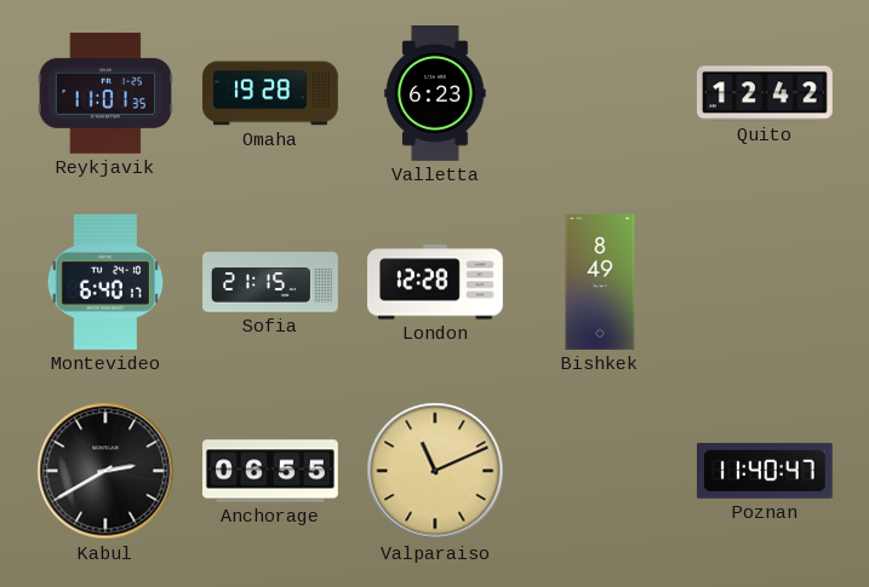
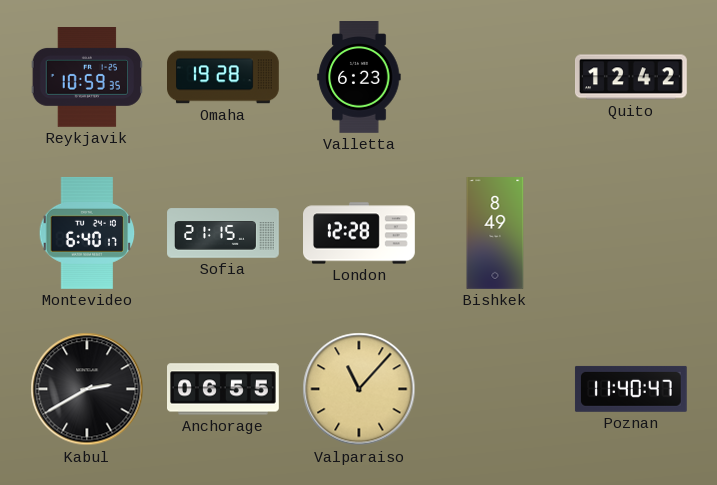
Reykjavik: 11:01 -> 10:59
Valparaiso: 11:11 -> 11:07
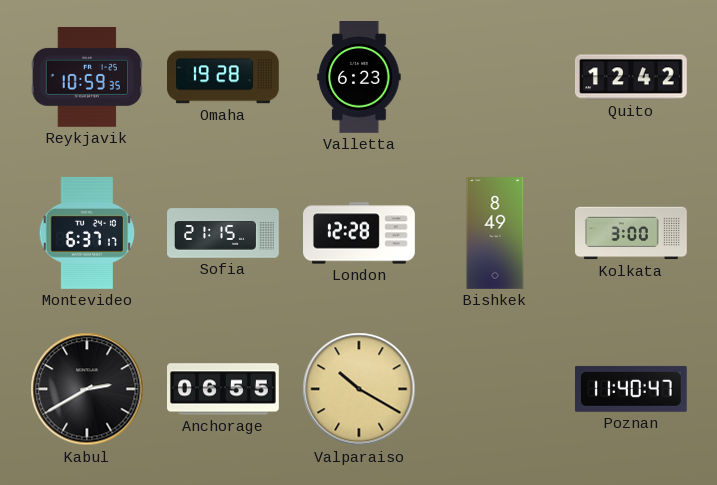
Montevideo: 6:40 -> 6:37
Kolkata: none -> 3:00
Valparaiso: 11:07 -> 10:20
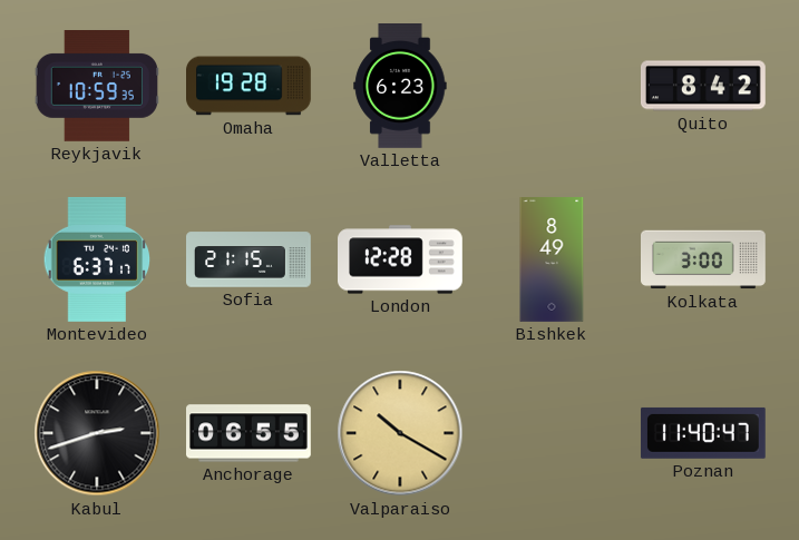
Quito: 12:42 -> 8:42
Kabul: 2:40 -> 2:42
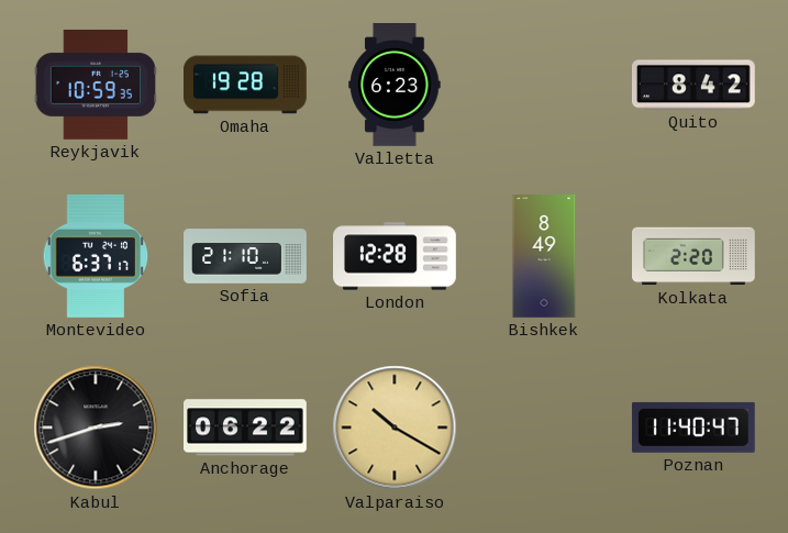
Sofia: 21:15 -> 21:10
Kolkata: 3:00 -> 2:20
Anchorage: 06:55 -> 06:22
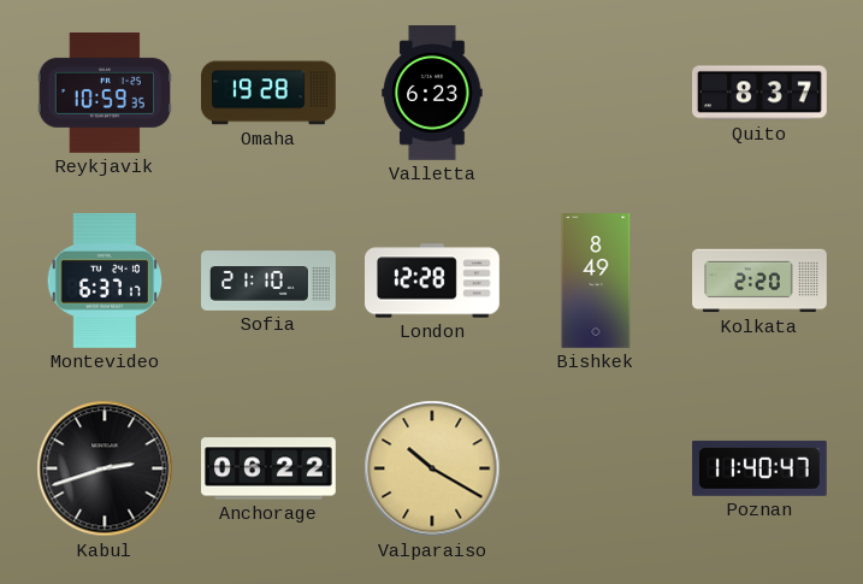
Quito: 8:42 -> 8:37
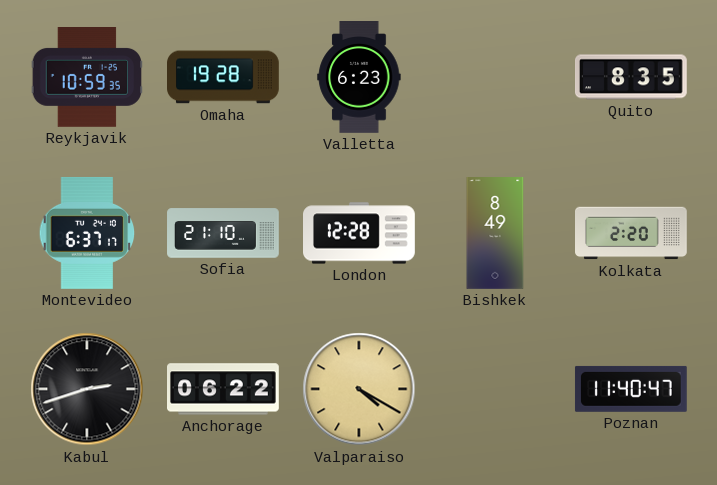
Quito: 8:37 -> 8:35
Valparaiso: 10:20 -> 4:20
